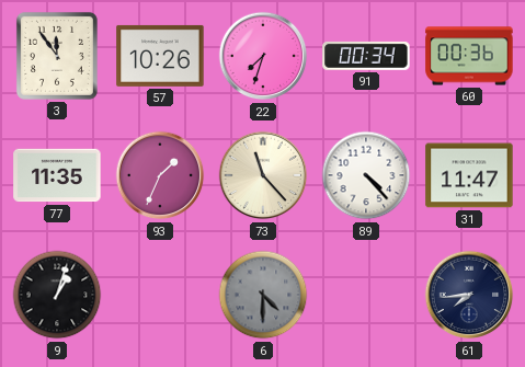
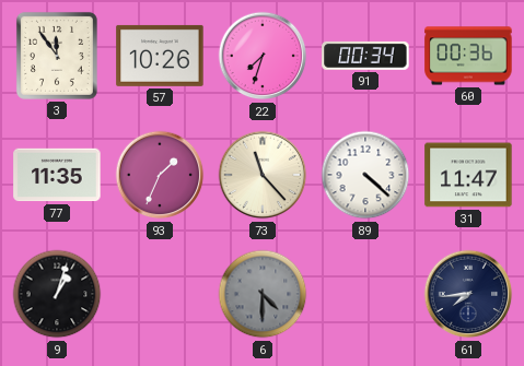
89: 4:23 -> 4:22
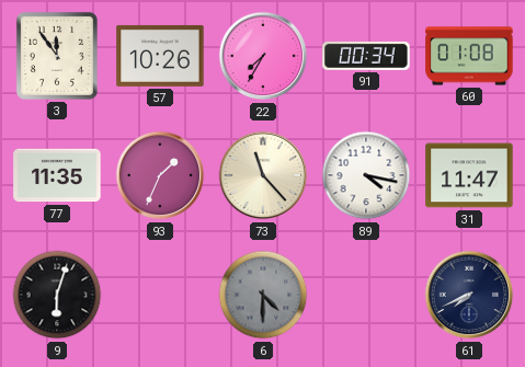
22: 7:33 -> 7:35
60: 00:36 -> 01:08
89: 4:22 -> 4:17
9: 1:03 -> 6:03
61: 7:44 -> 7:41
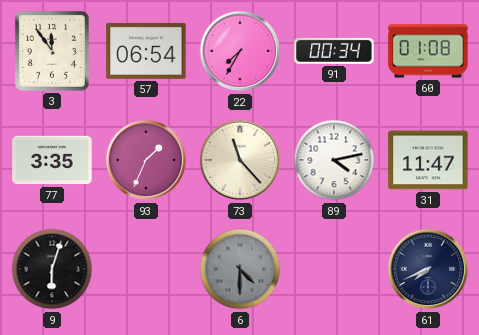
57: 10:26 -> 06:54
77: 11:35 -> 3:35
89: 4:17 -> 4:13
